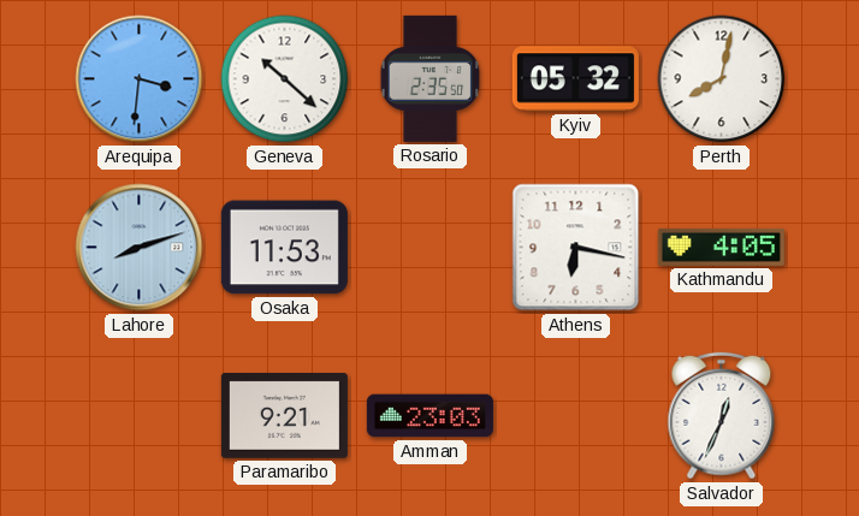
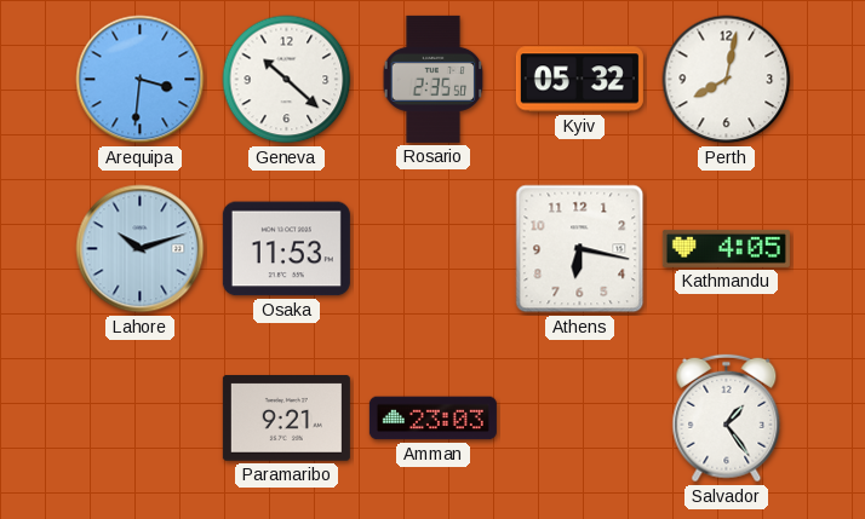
Lahore: 8:12 -> 10:12
Salvador: 12:34 -> 1:24
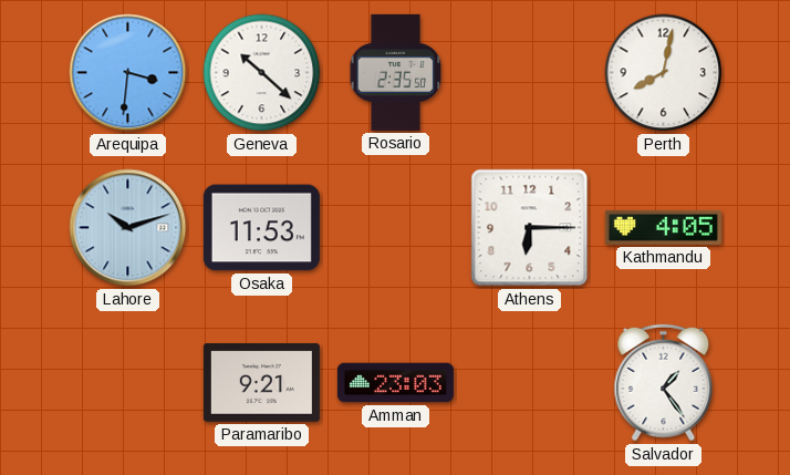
Kyiv: 05:32 -> none
Athens: 6:17 -> 6:15
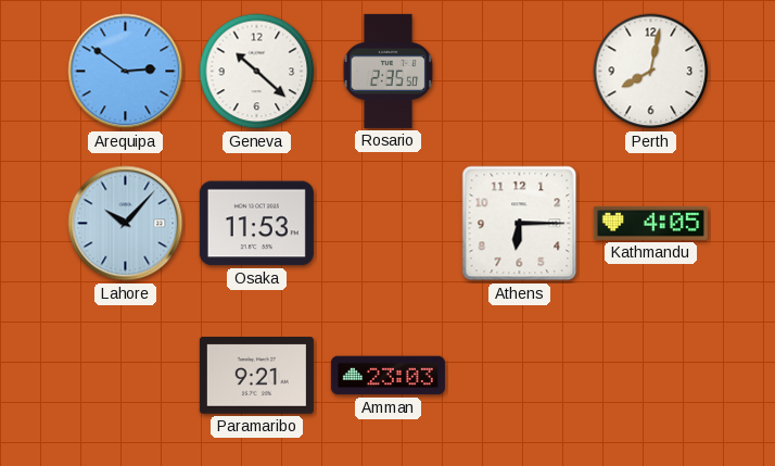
Arequipa: 3:31 -> 2:51
Lahore: 10:12 -> 10:07
Salvador: 1:24 -> none
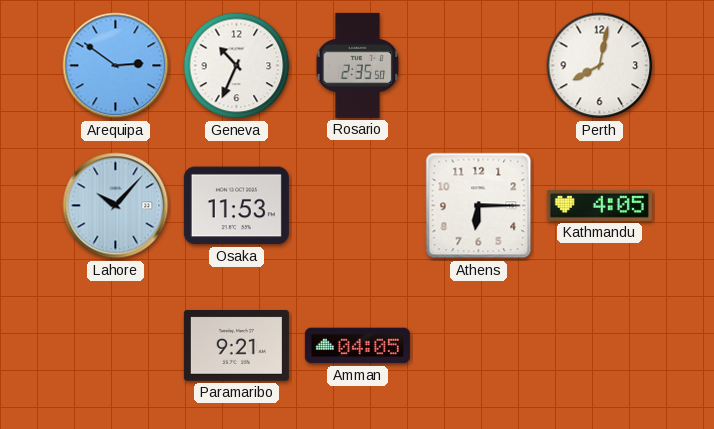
Geneva: 10:22 -> 10:34
Amman: 23:03 -> 04:05
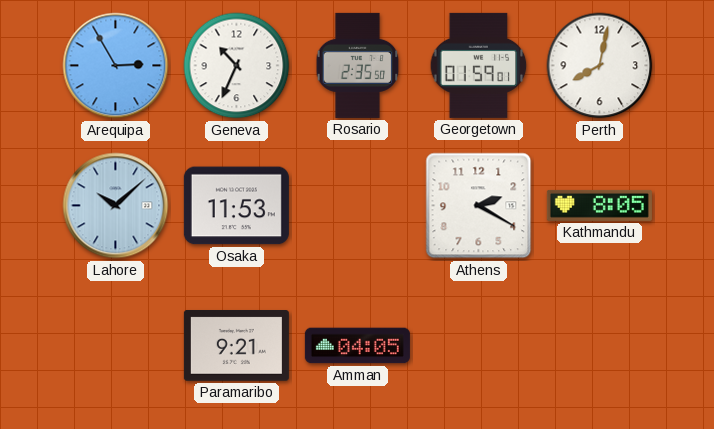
Arequipa: 2:51 -> 2:55
Georgetown: none -> 01:59
Lahore: 10:07 -> 10:08
Athens: 6:15 -> 2:20
Kathmandu: 4:05 -> 8:05
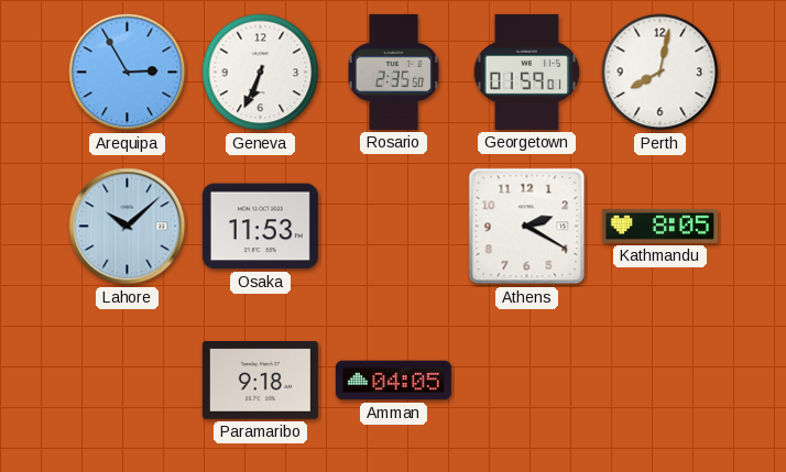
Geneva: 10:34 -> 6:34
Paramaribo: 9:21 -> 9:18
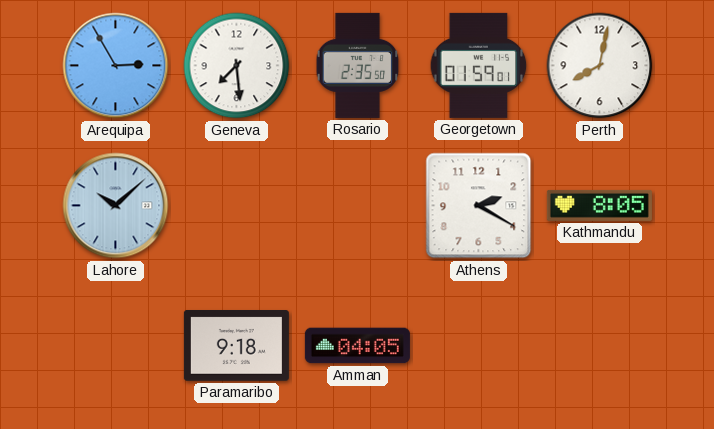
Geneva: 6:34 -> 7:29
Osaka: 11:53 -> none
